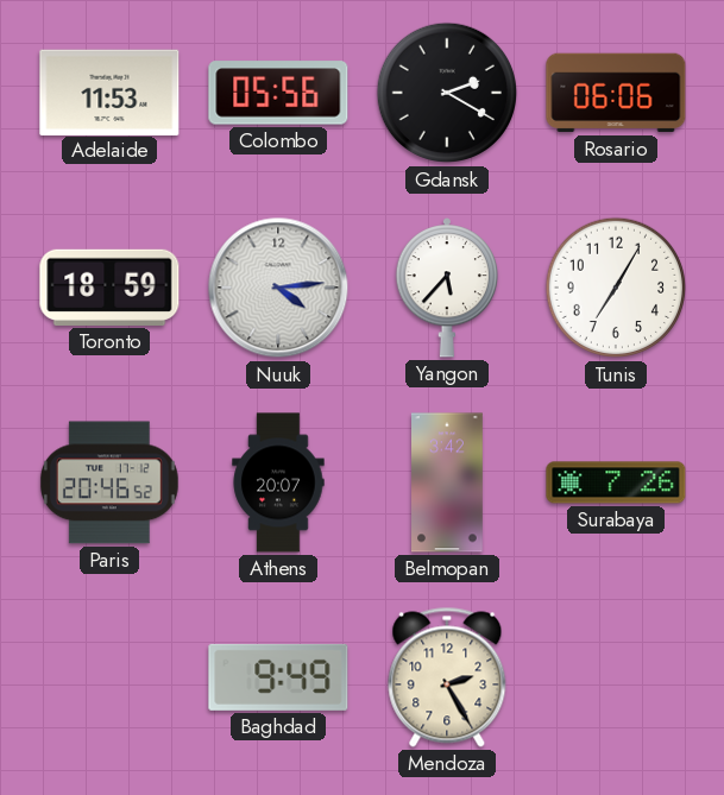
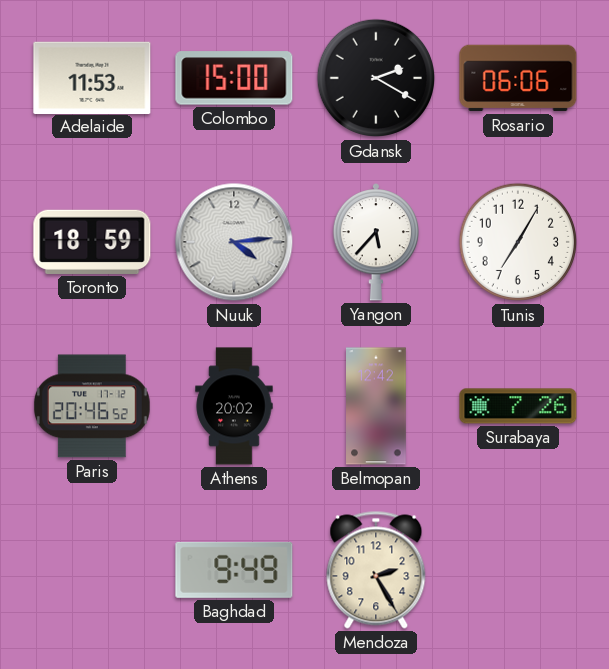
Colombo: 05:56 -> 15:00
Athens: 20:07 -> 20:02
Belmopan: 3:42 -> 12:42
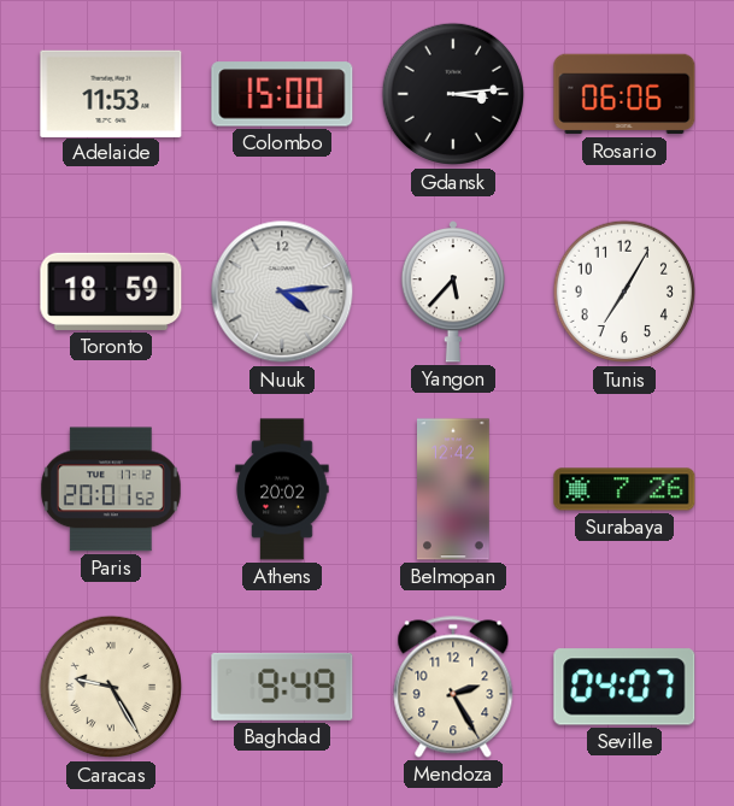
Gdansk: 2:20 -> 3:14
Paris: 20:46 -> 20:01
Caracas: none -> 9:25
Seville: none -> 04:07
